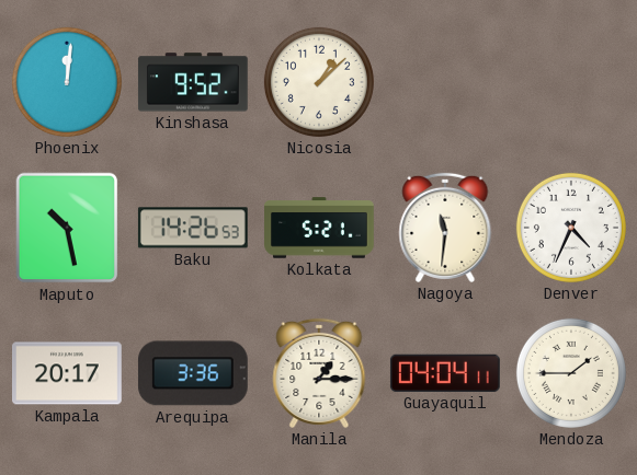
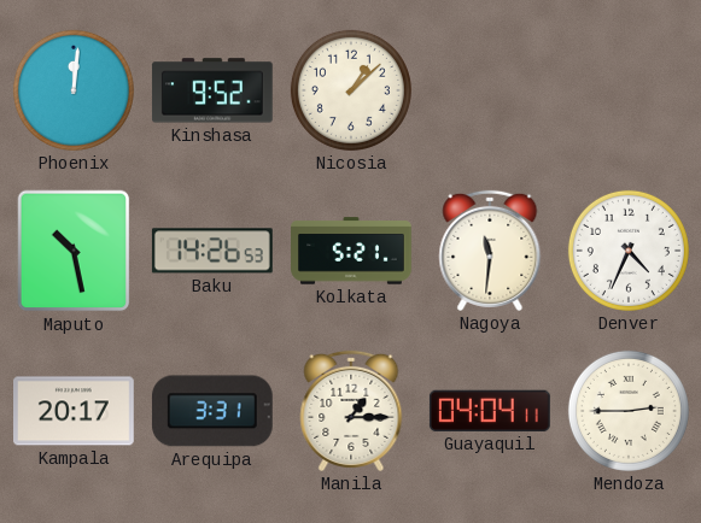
Arequipa: 3:36 -> 3:31
Mendoza: 1:45 -> 2:45
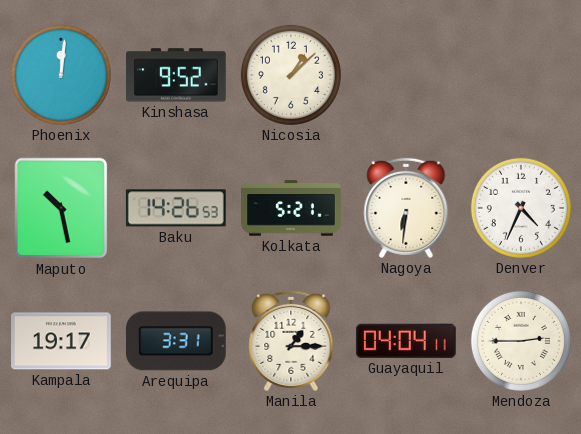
Nagoya: 11:31 -> 6:31
Kampala: 20:17 -> 19:17
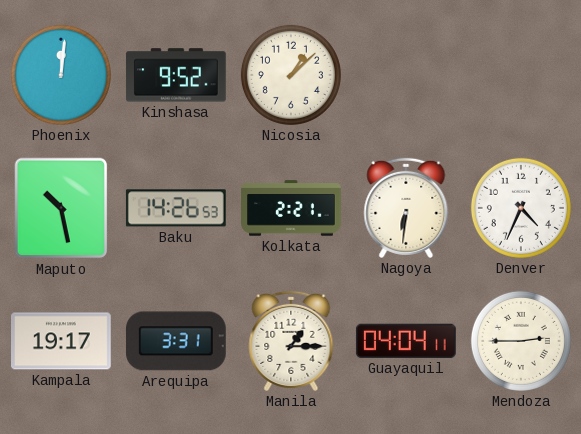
Kolkata: 5:21 -> 2:21
